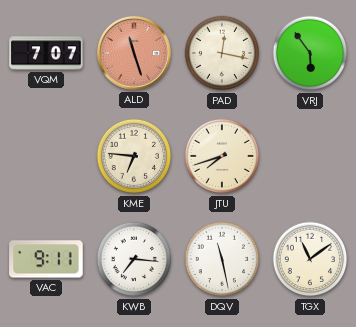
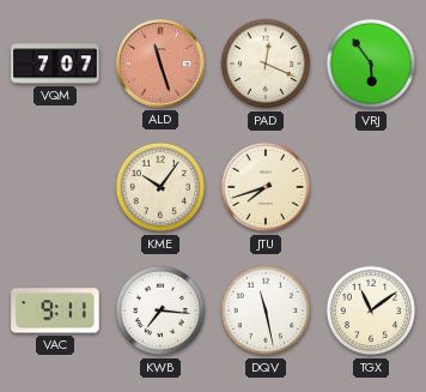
PAD: 12:17 -> 12:19
KME: 6:46 -> 10:06
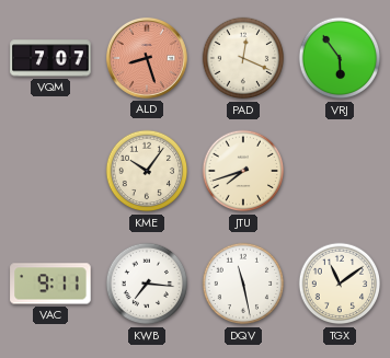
ALD: 11:27 -> 8:27
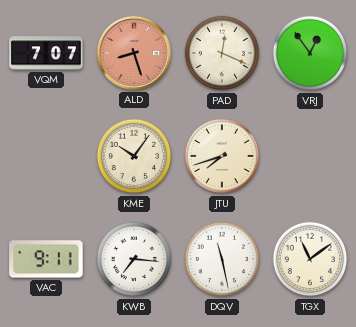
VRJ: 5:54 -> 12:54
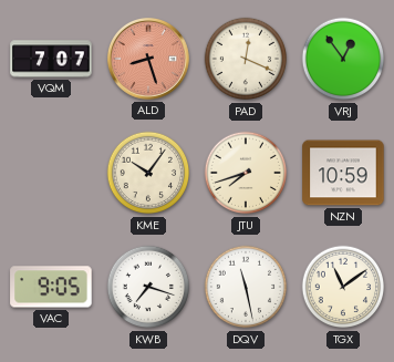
NZN: none -> 10:59
VAC: 9:11 -> 9:05
KWB: 7:16 -> 7:18
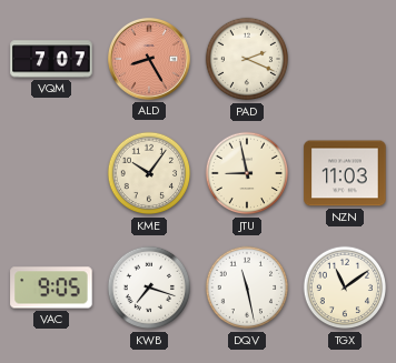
ALD: 8:27 -> 8:25
PAD: 12:19 -> 2:19
VRJ: 12:54 -> none
JTU: 7:42 -> 8:58
NZN: 10:59 -> 11:03
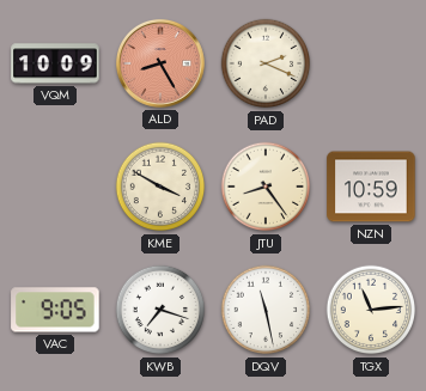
VQM: 7:07 -> 10:09
KME: 10:06 -> 3:50
JTU: 8:58 -> 8:24
NZN: 11:03 -> 10:59
TGX: 11:09 -> 11:14
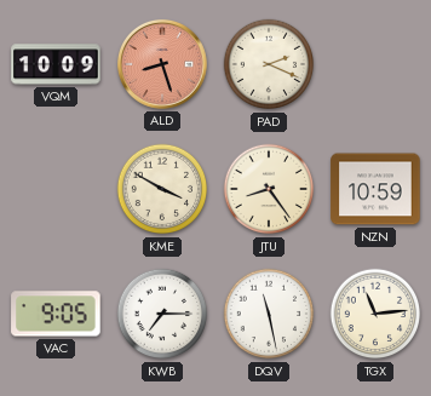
ALD: 8:25 -> 8:27
KWB: 7:18 -> 7:15
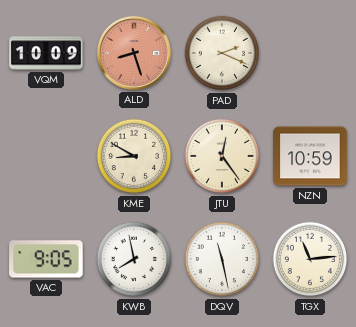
KME: 3:50 -> 8:50
JTU: 8:24 -> 12:24
KWB: 7:15 -> 7:58
